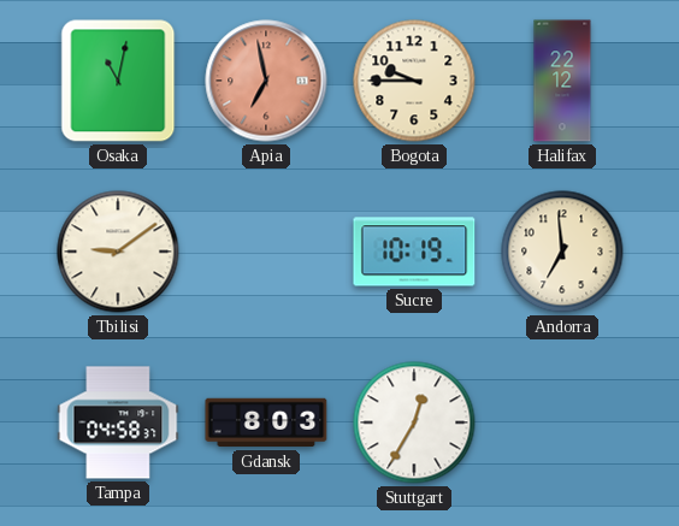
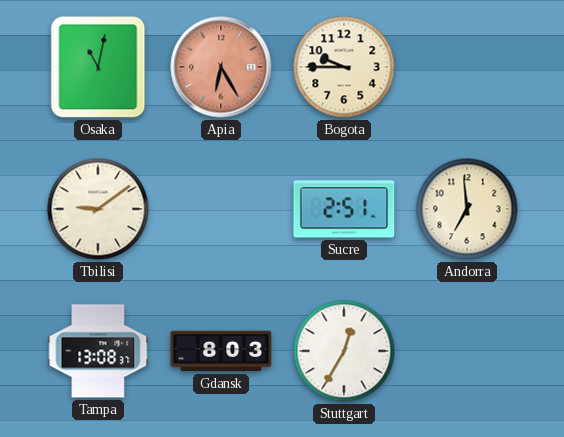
Apia: 6:58 -> 6:25
Halifax: 22:12 -> none
Sucre: 10:19 -> 2:51
Tampa: 04:58 -> 13:08
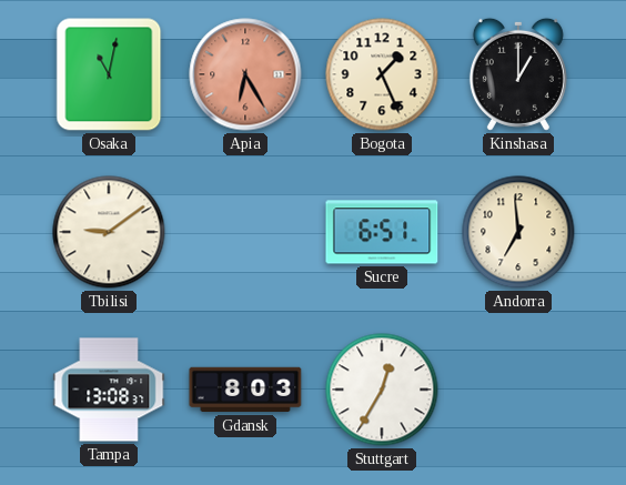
Bogota: 9:45 -> 1:26
Kinshasa: none -> 1:00
Sucre: 2:51 -> 6:51
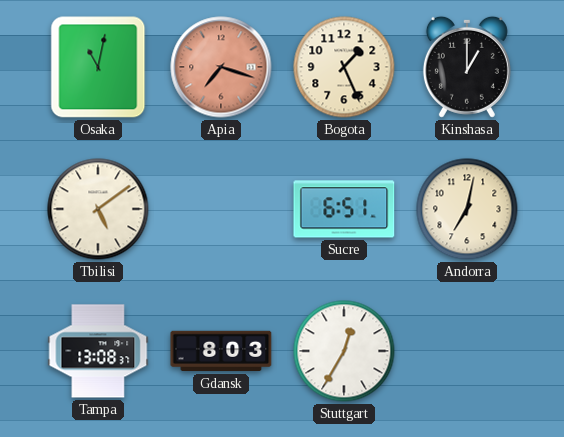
Apia: 6:25 -> 7:18
Tbilisi: 9:09 -> 5:09
Andorra: 6:59 -> 7:02
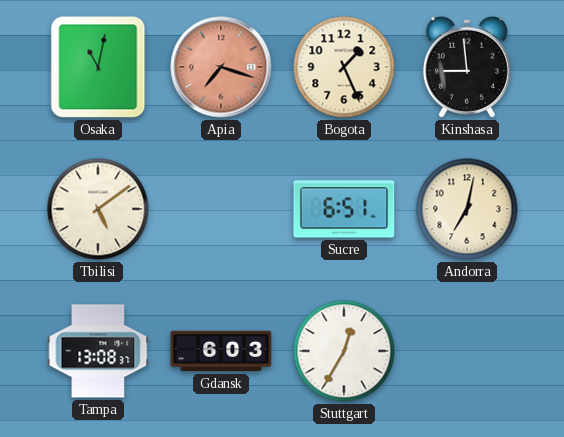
Kinshasa: 1:00 -> 8:59
Gdansk: 8:03 -> 6:03
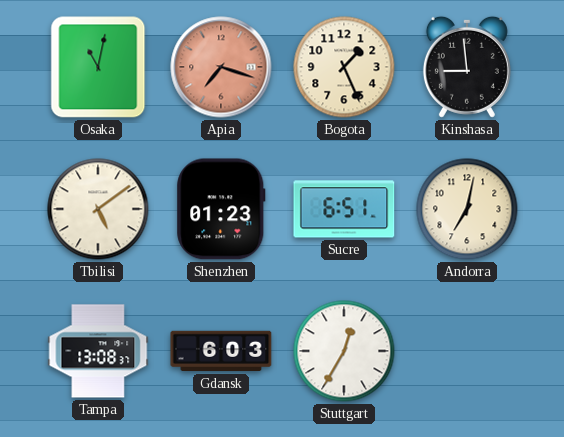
Shenzhen: none -> 01:23
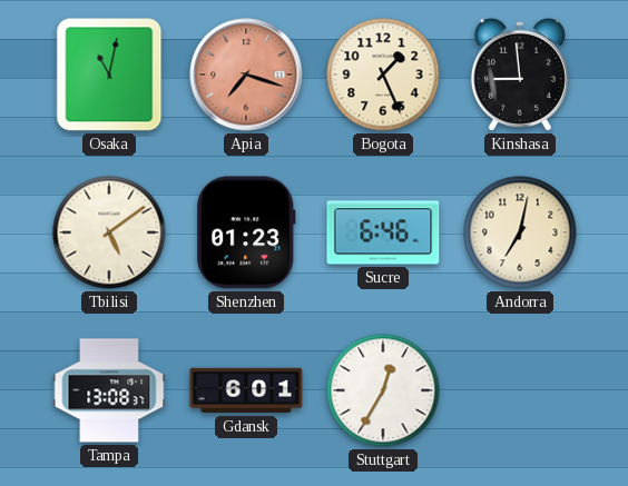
Sucre: 6:51 -> 6:46
Gdansk: 6:03 -> 6:01
